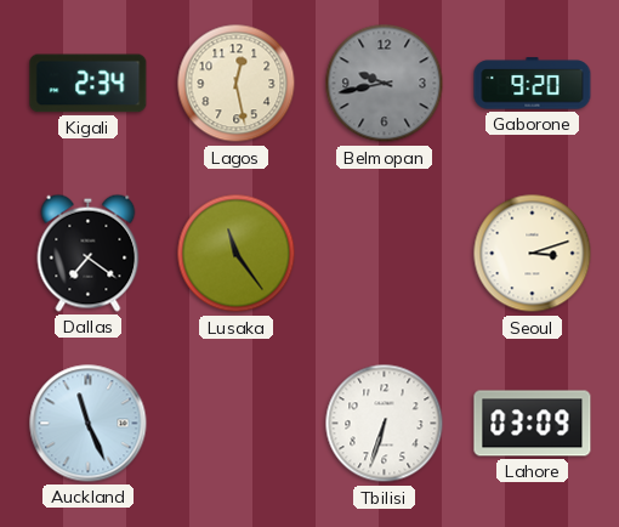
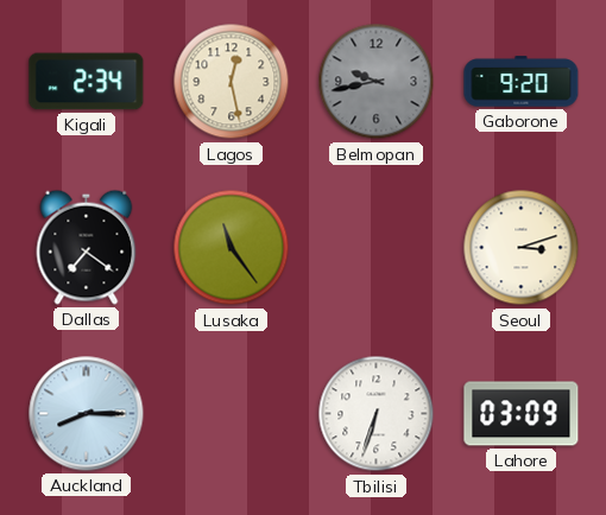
Auckland: 11:26 -> 8:15
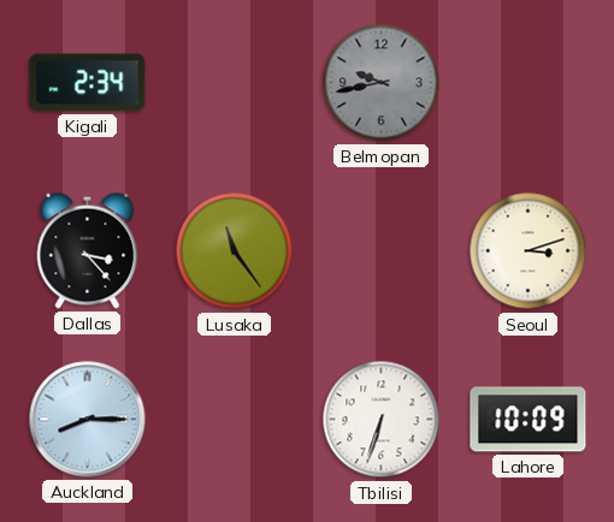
Lagos: 12:28 -> none
Gaborone: 9:20 -> none
Dallas: 7:21 -> 3:23
Lahore: 03:09 -> 10:09
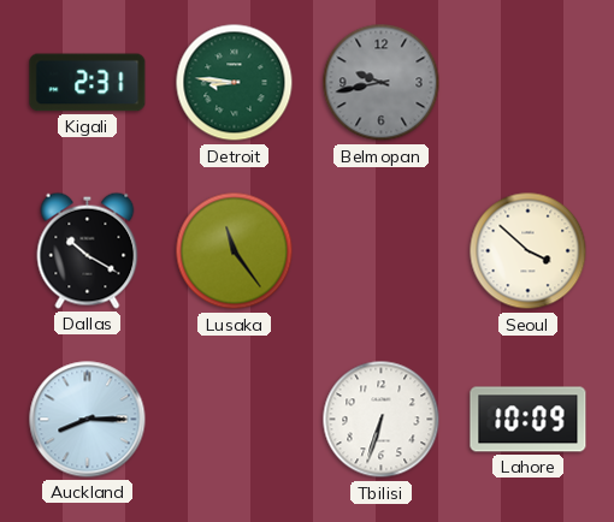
Kigali: 2:34 -> 2:31
Detroit: none -> 8:46
Dallas: 3:23 -> 10:20
Seoul: 3:12 -> 3:52
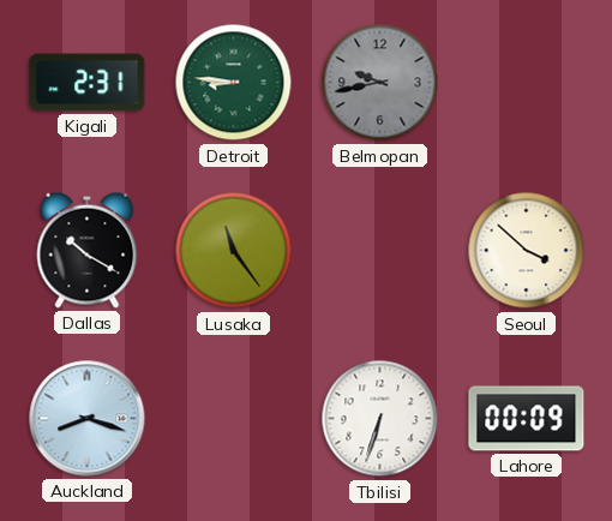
Auckland: 8:15 -> 8:18
Lahore: 10:09 -> 00:09
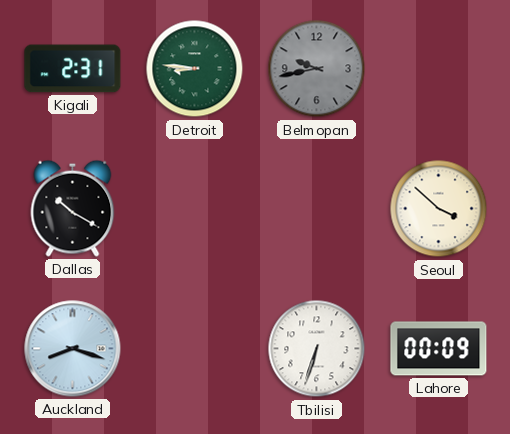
Lusaka: 11:24 -> none
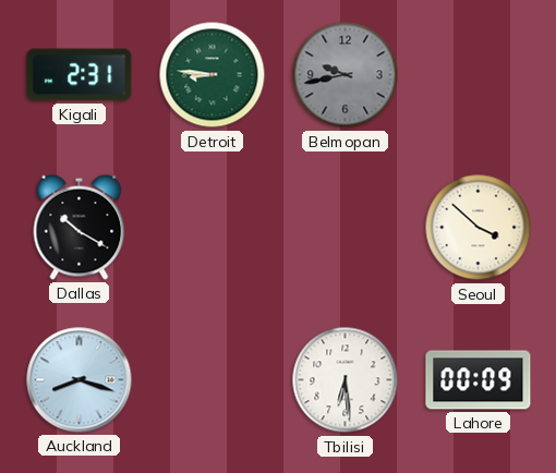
Tbilisi: 6:33 -> 6:29
